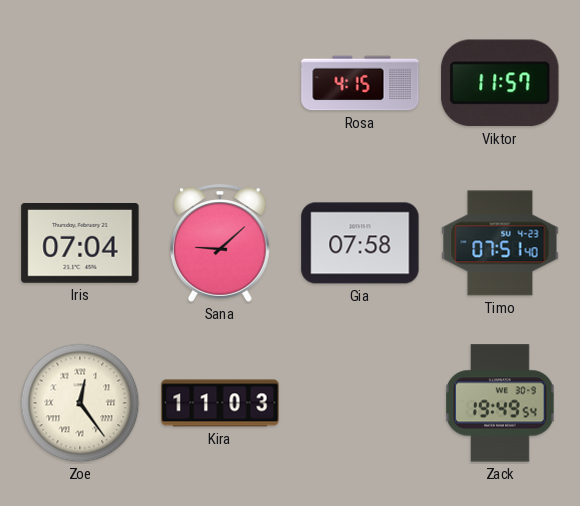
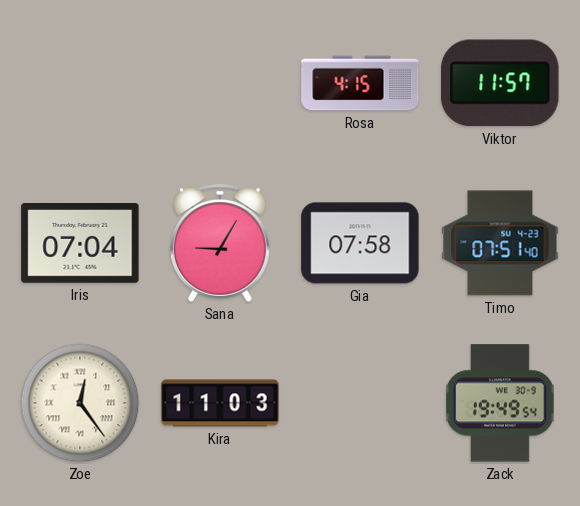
Sana: 9:08 -> 9:05
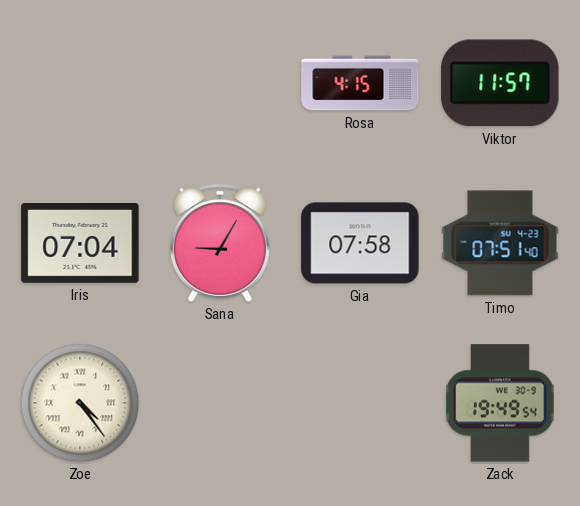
Zoe: 12:24 -> 4:24
Kira: 11:03 -> none
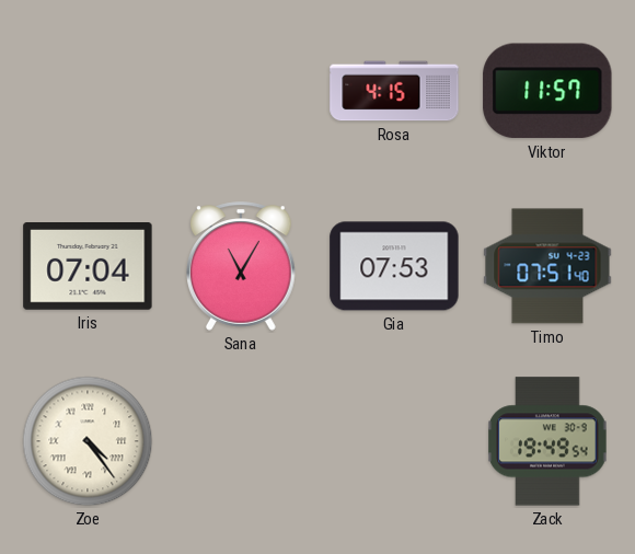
Sana: 9:05 -> 11:05
Gia: 07:58 -> 07:53
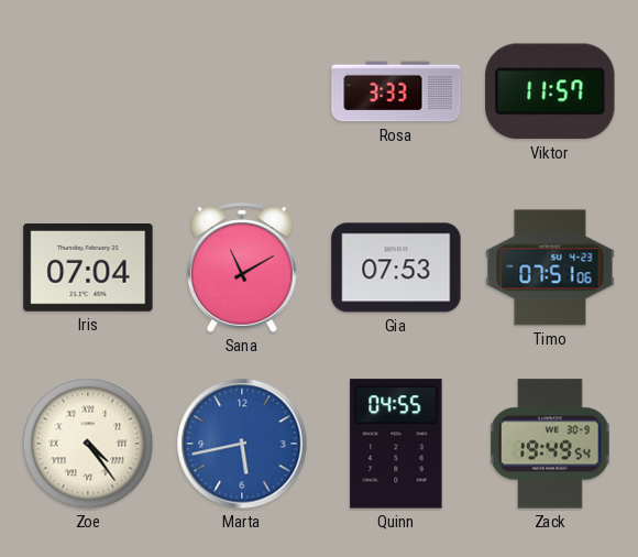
Rosa: 4:15 -> 3:33
Sana: 11:05 -> 11:10
Timo: 07:51:40 -> 07:51:06
Marta: none -> 5:43
Quinn: none -> 04:55
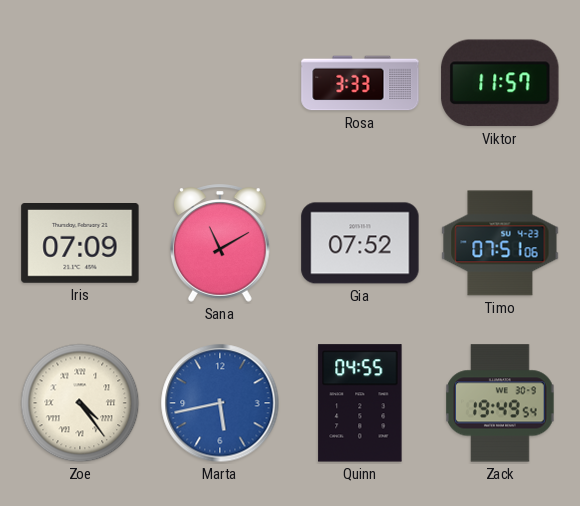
Iris: 07:04 -> 07:09
Gia: 07:53 -> 07:52
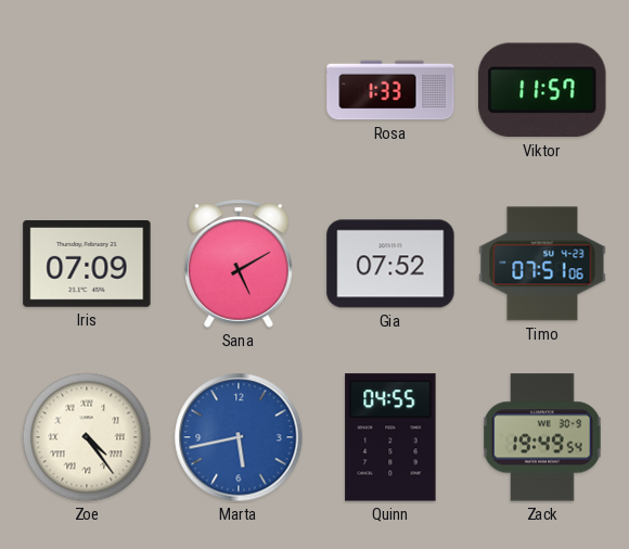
Rosa: 3:33 -> 1:33
Sana: 11:10 -> 5:10
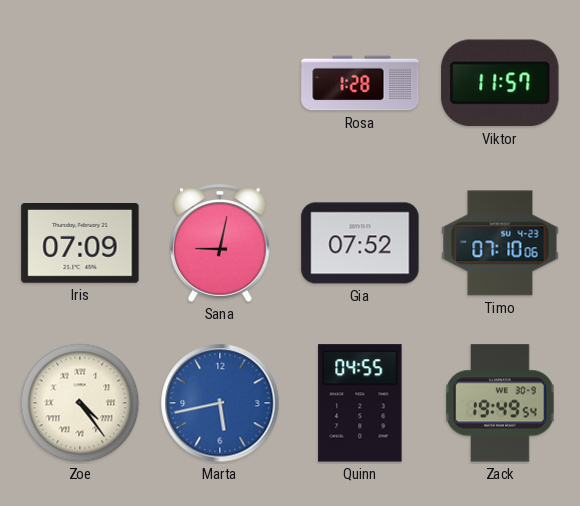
Rosa: 1:33 -> 1:28
Sana: 5:10 -> 9:02
Timo: 07:51 -> 07:10
